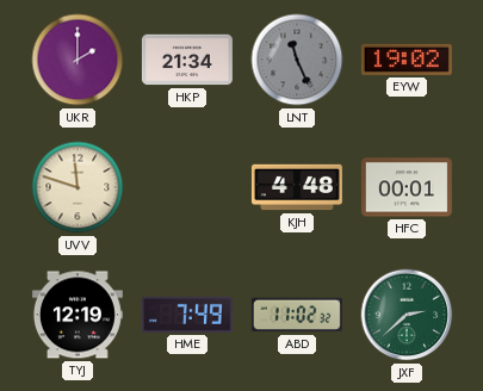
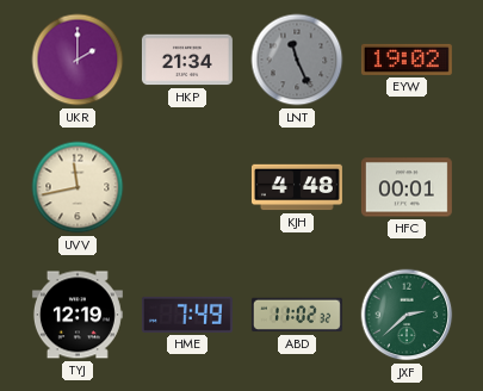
UVV: 11:48 -> 11:43
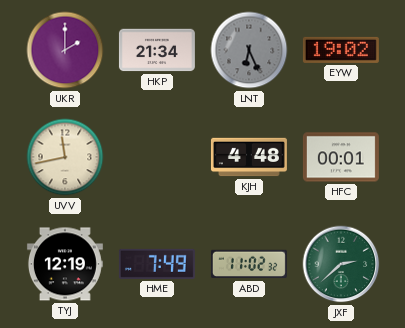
LNT: 11:26 -> 6:26
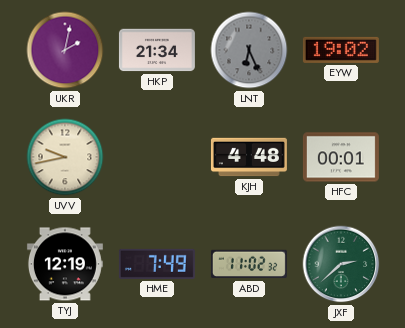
UKR: 2:00 -> 2:02
UVV: 11:43 -> 9:43
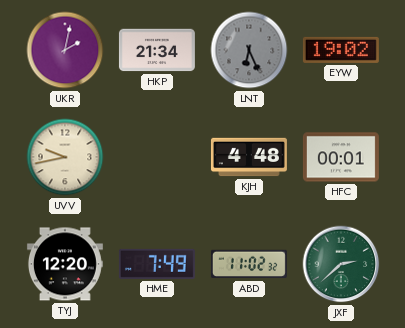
TYJ: 12:19 -> 12:20
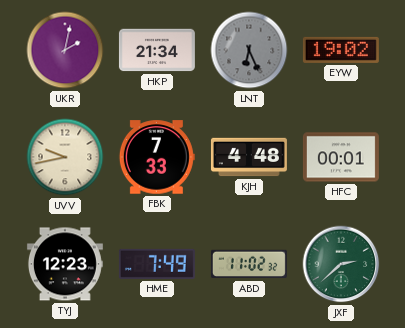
FBK: none -> 7:33
TYJ: 12:20 -> 12:23
